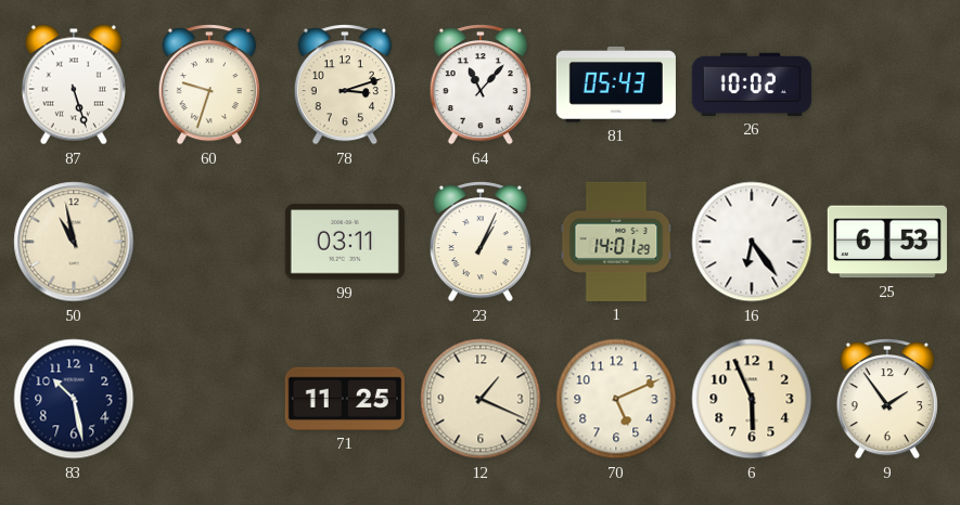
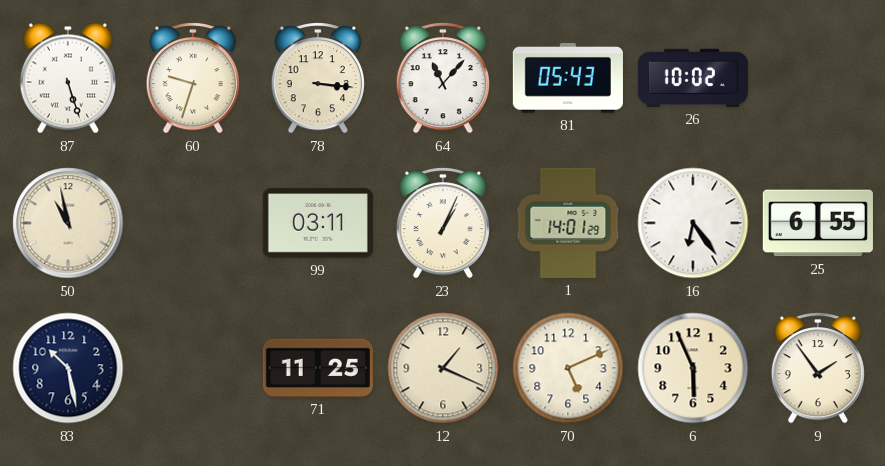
78: 3:12 -> 3:16
25: 6:53 -> 6:55
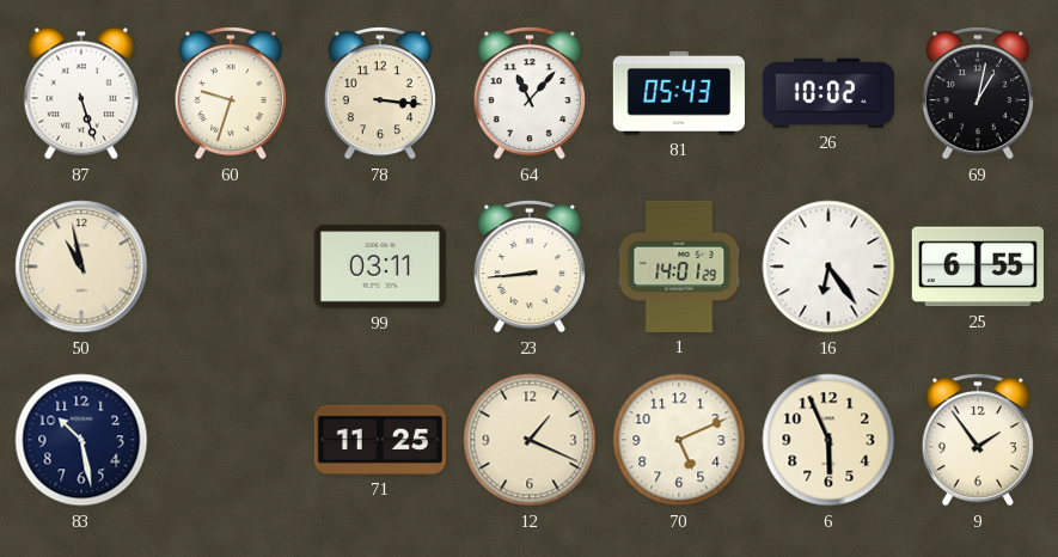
69: none -> 1:02
23: 1:04 -> 8:44
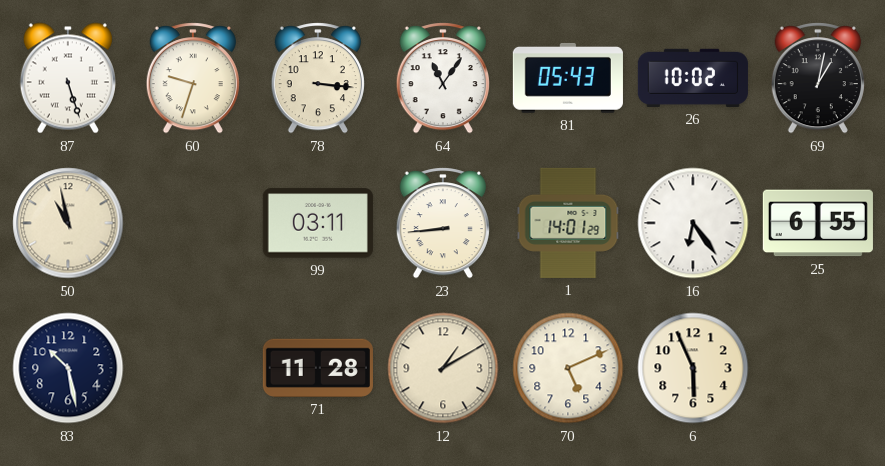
64: 11:07 -> 11:06
71: 11:25 -> 11:28
12: 1:19 -> 1:10
9: 1:54 -> none
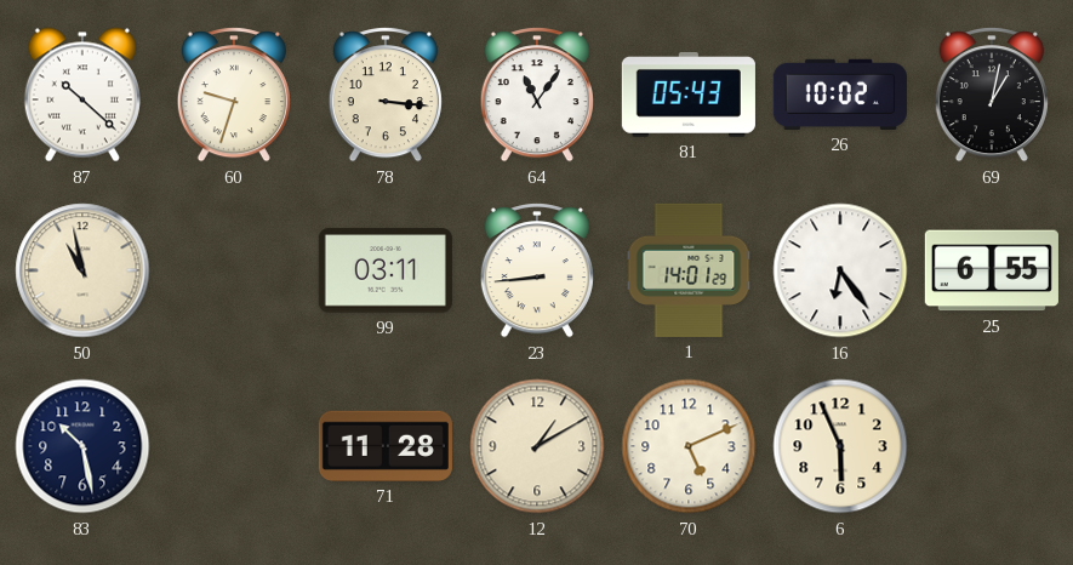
87: 5:27 -> 10:22
